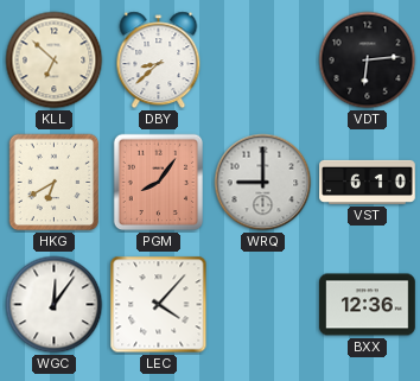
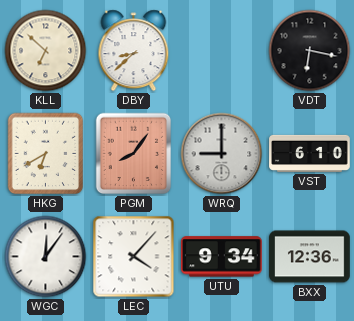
VDT: 6:14 -> 6:17
UTU: none -> 9:34
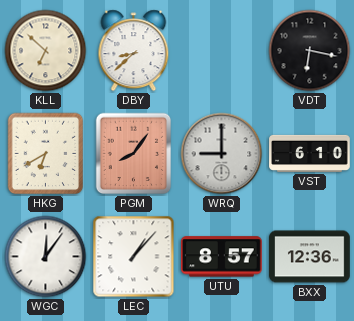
LEC: 4:07 -> 1:07
UTU: 9:34 -> 8:57
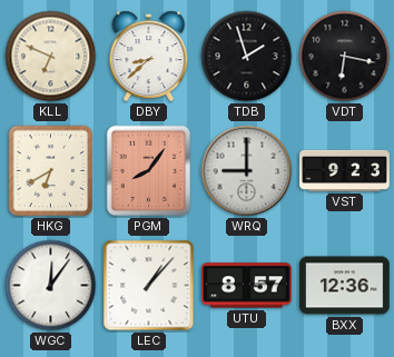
KLL: 6:52 -> 6:49
TDB: none -> 1:57
VST: 6:10 -> 9:23
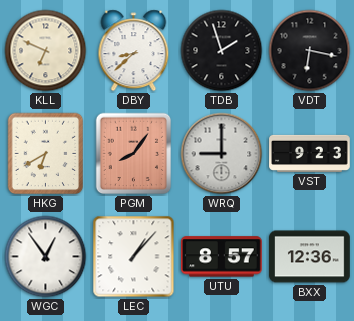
WGC: 12:06 -> 12:54
